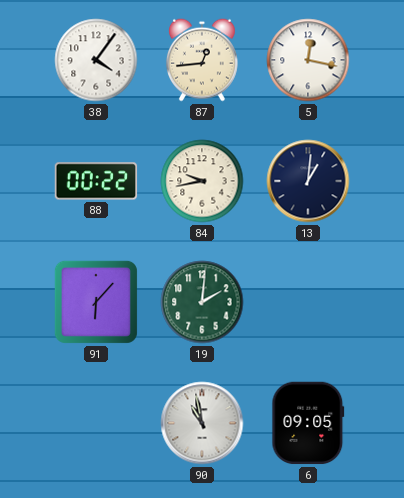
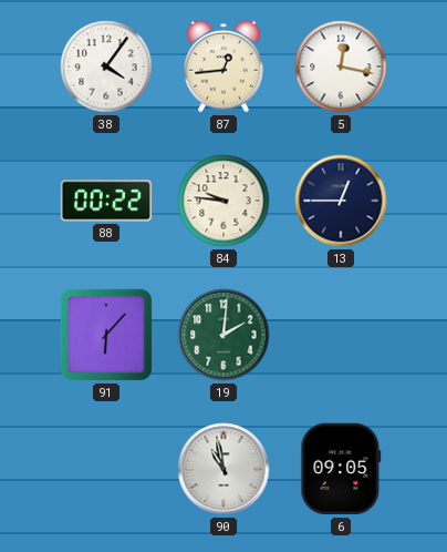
84: 9:43 -> 9:46
13: 1:01 -> 12:45
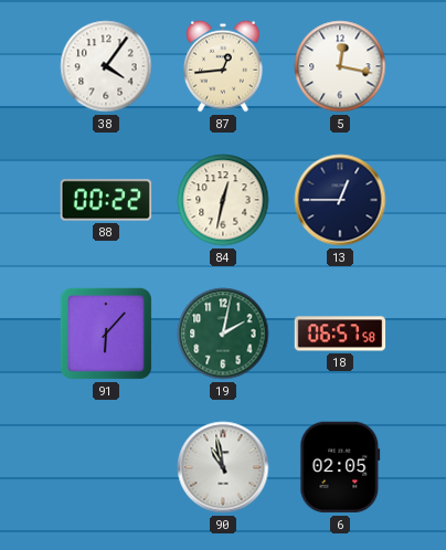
84: 9:46 -> 12:32
19: 2:01 -> 2:02
18: none -> 06:57
6: 09:05 -> 02:05
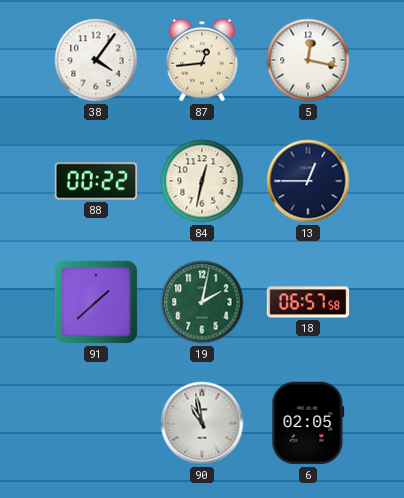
91: 6:07 -> 1:38
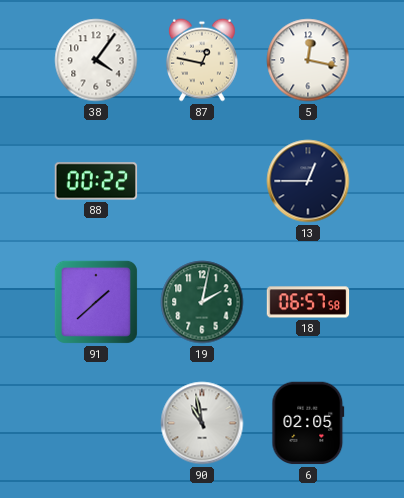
87: 12:44 -> 12:47
84: 12:32 -> none
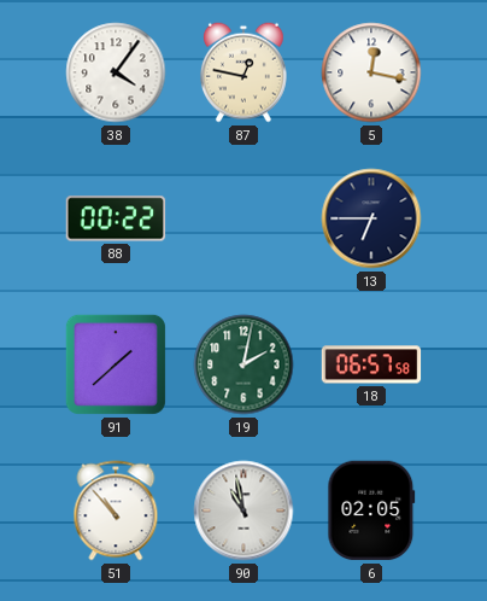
13: 12:45 -> 6:45
51: none -> 10:53
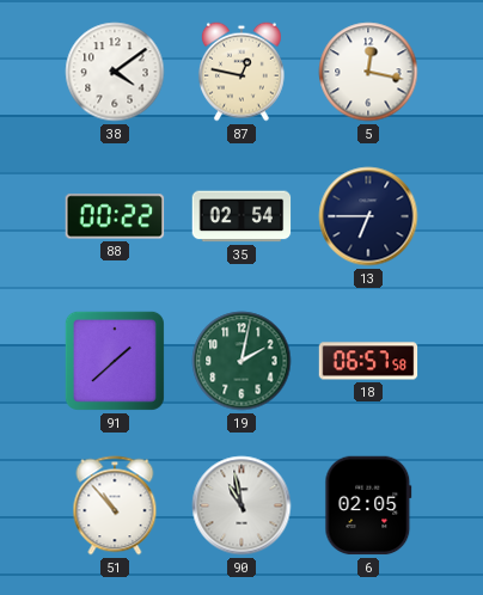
38: 4:06 -> 4:09
35: none -> 02:54
